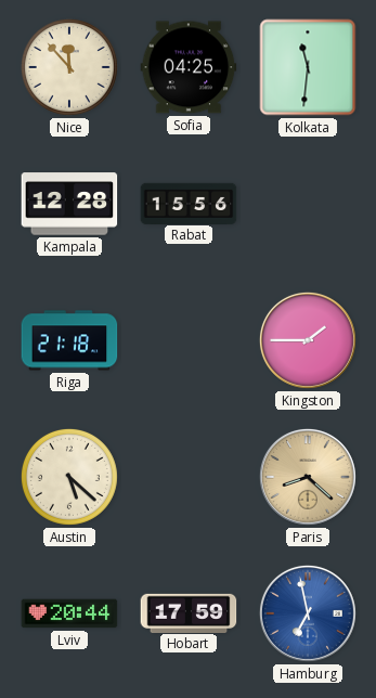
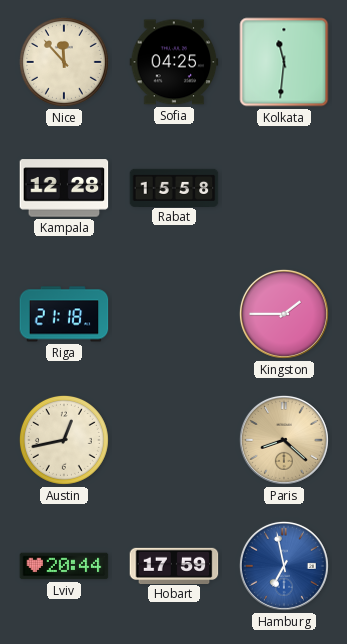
Rabat: 15:56 -> 15:58
Austin: 5:22 -> 12:43
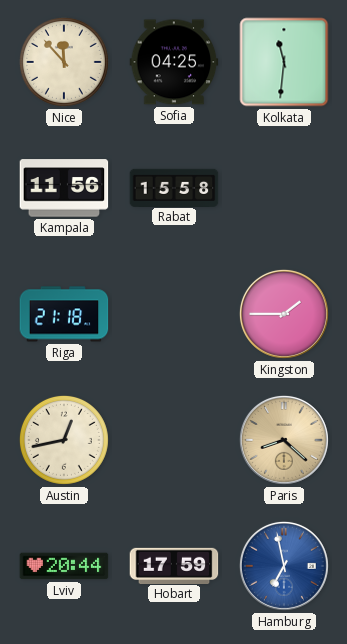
Kampala: 12:28 -> 11:56
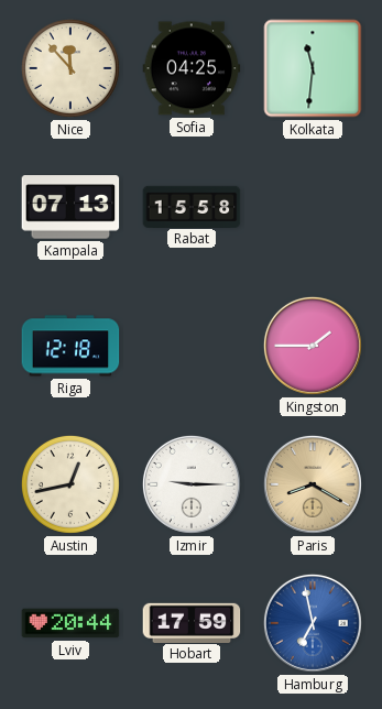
Kampala: 11:56 -> 07:13
Riga: 21:18 -> 12:18
Izmir: none -> 9:15
Paris: 8:22 -> 8:20
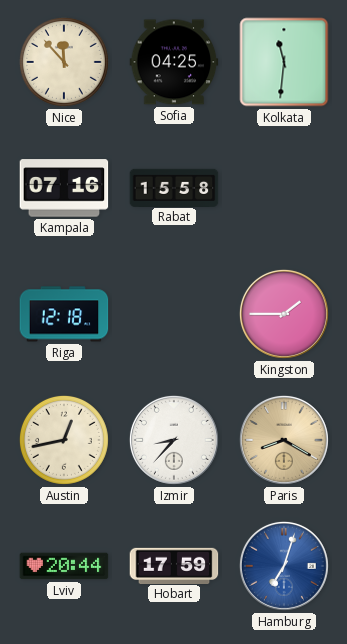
Kampala: 07:13 -> 07:16
Izmir: 9:15 -> 8:37
Hamburg: 6:58 -> 7:03
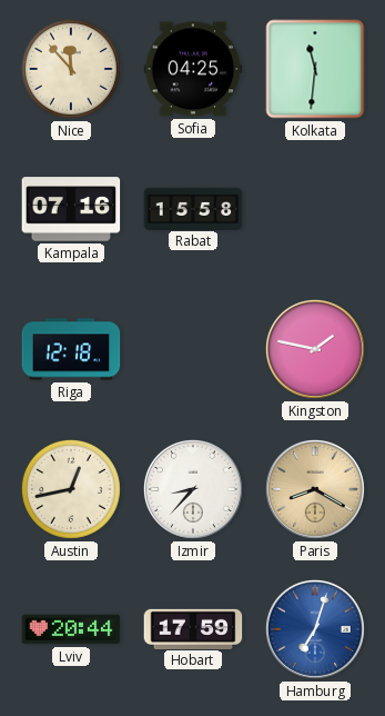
Kingston: 1:45 -> 1:47
